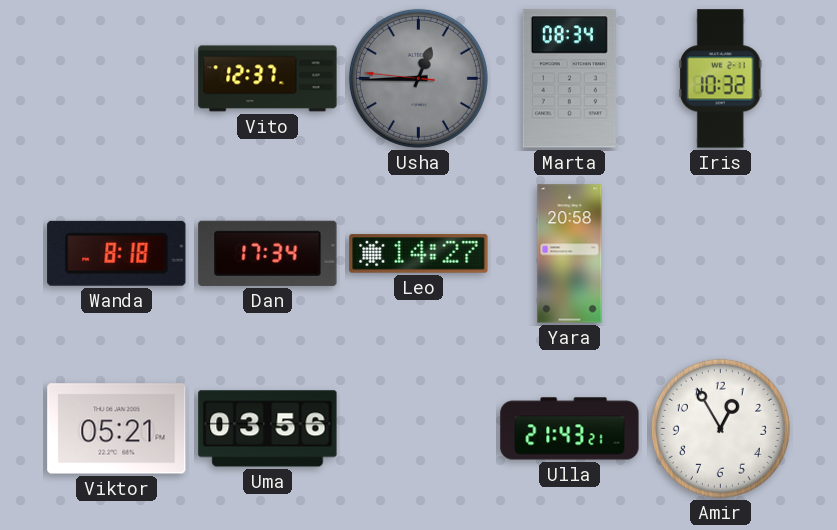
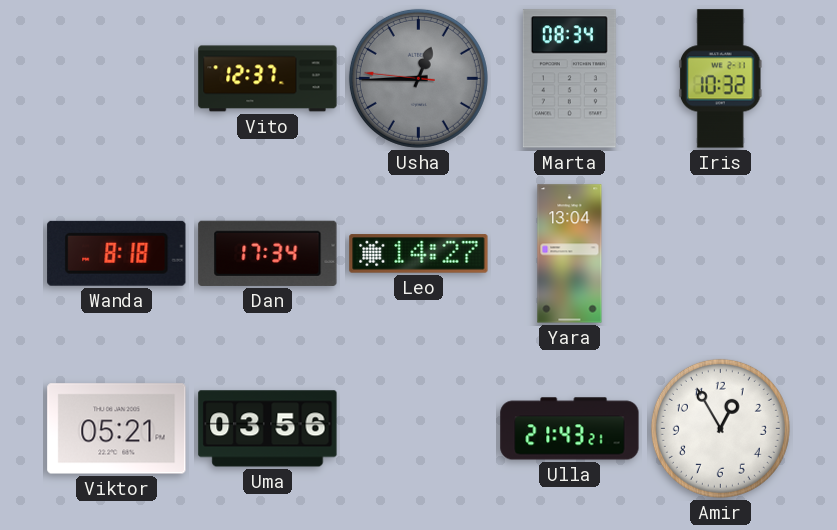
Yara: 20:58 -> 13:04
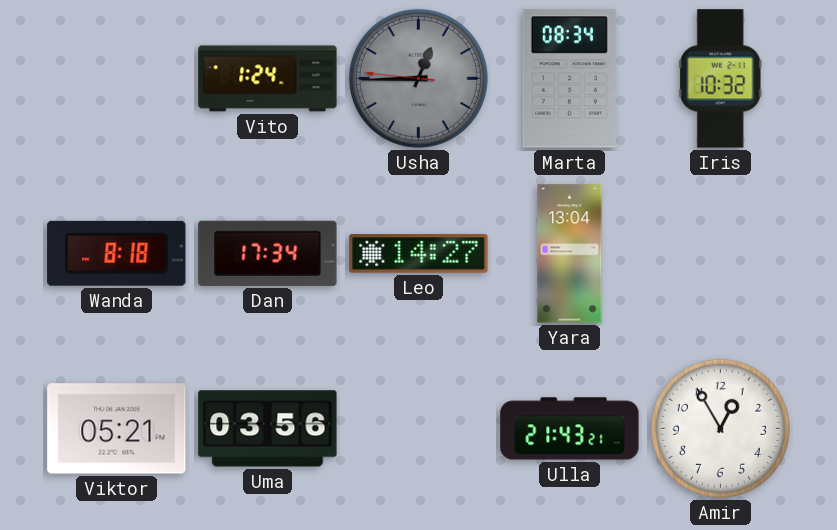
Vito: 12:37 -> 1:24
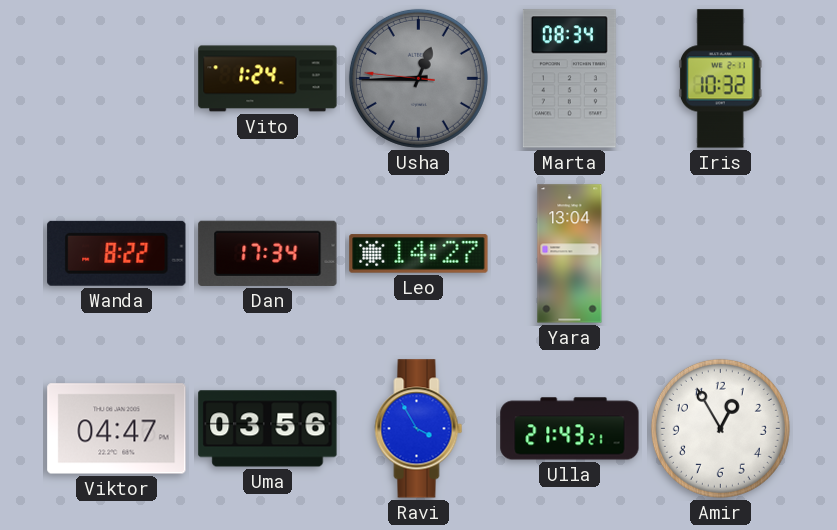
Wanda: 8:18 -> 8:22
Viktor: 05:21 -> 04:47
Ravi: none -> 3:55
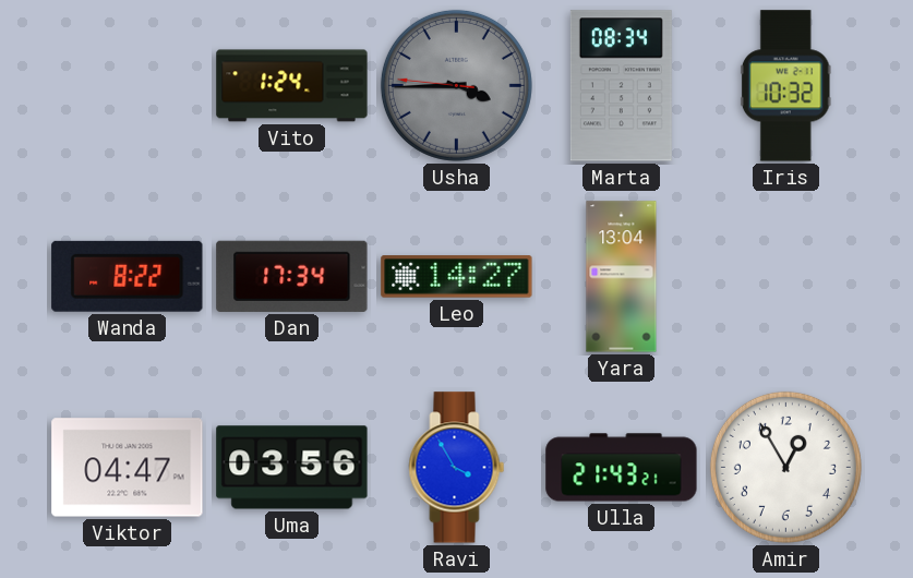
Usha: 12:44 -> 3:44
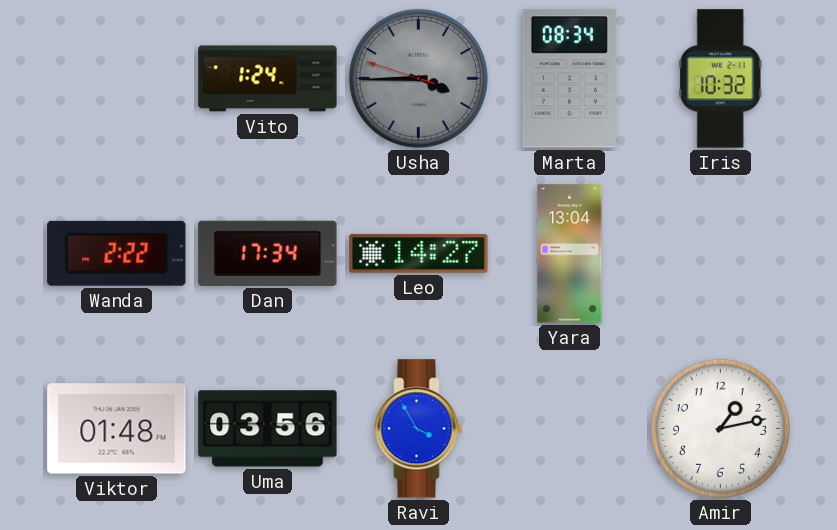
Usha: 3:44:46 -> 3:44:48
Wanda: 8:22 -> 2:22
Viktor: 04:47 -> 01:48
Ulla: 21:43 -> none
Amir: 12:55 -> 1:13
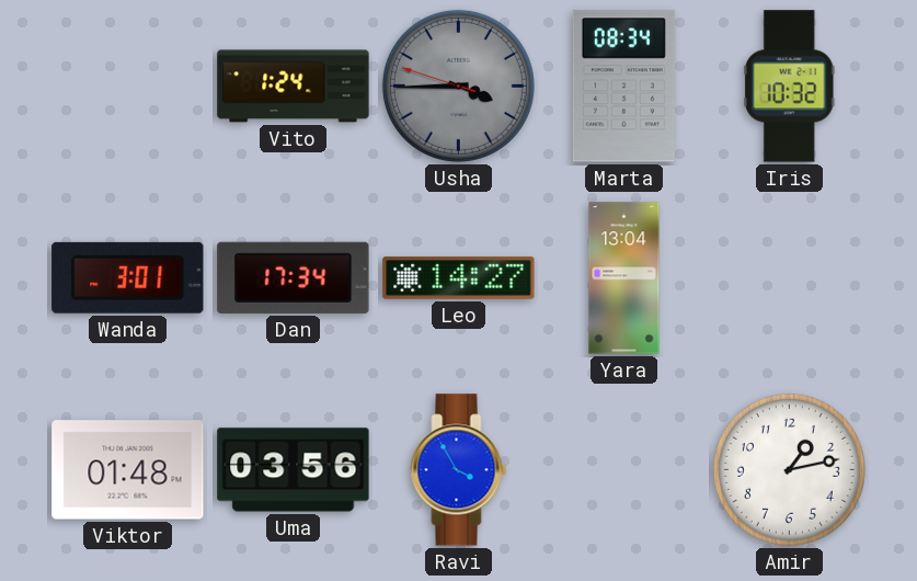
Wanda: 2:22 -> 3:01
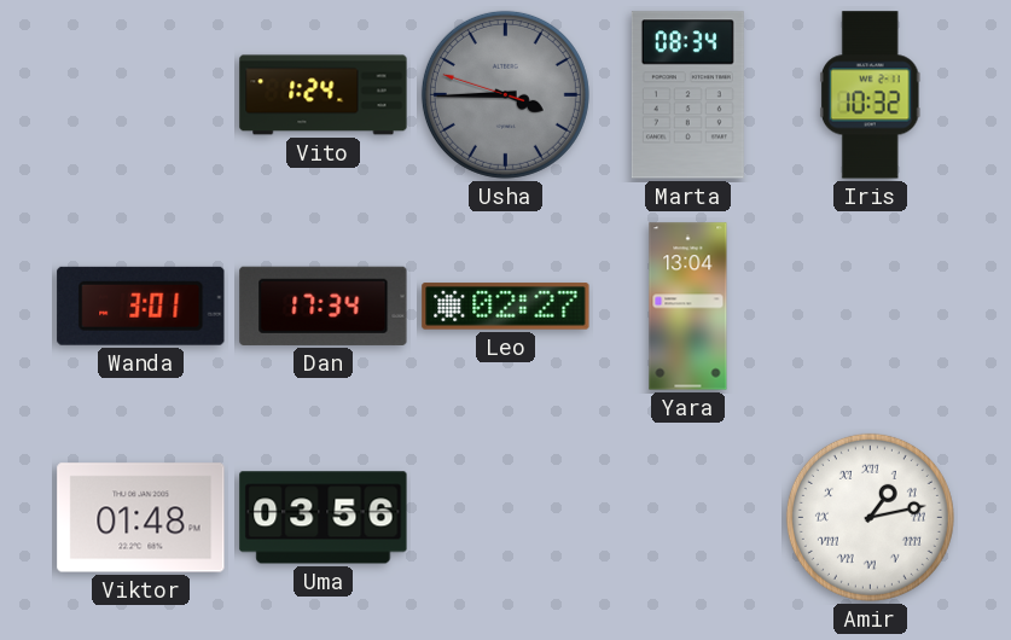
Leo: 14:27 -> 02:27
Ravi: 3:55 -> none
Amir numerals: Arabic -> Roman
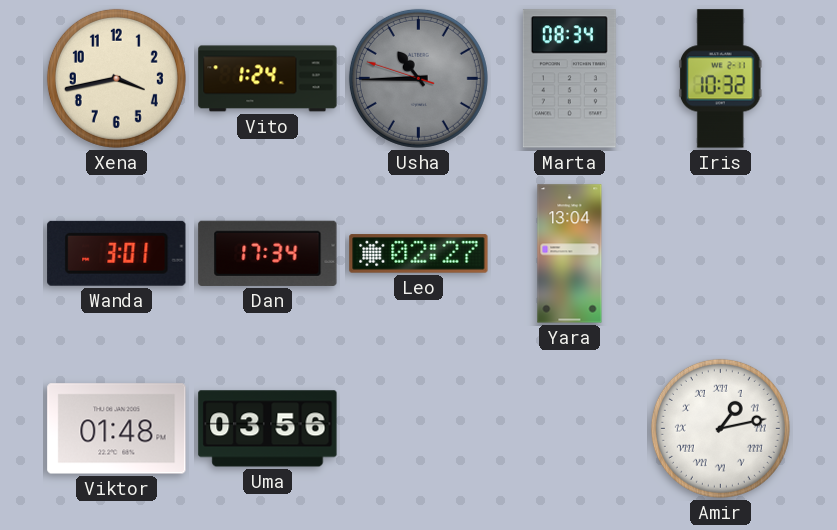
Xena: none -> 3:43
Usha: 3:44 -> 10:44
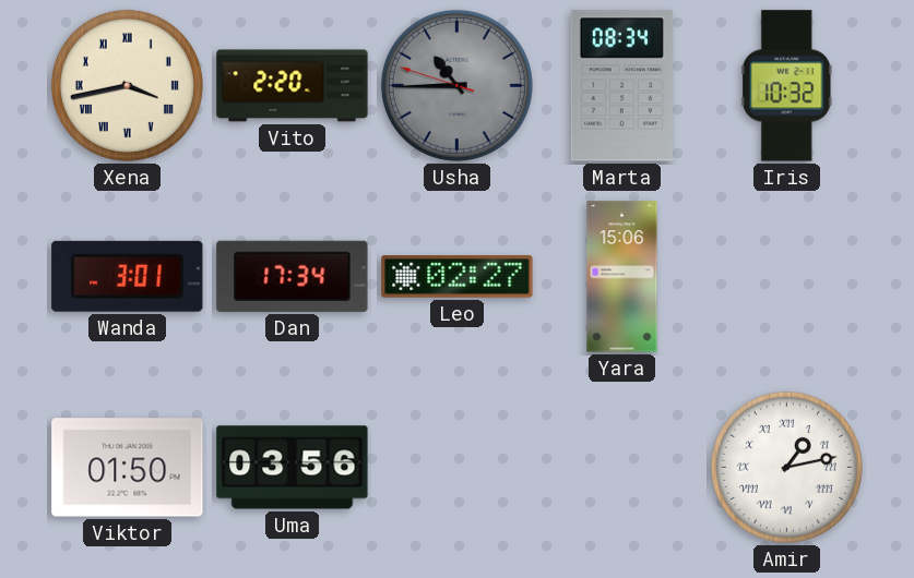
Xena numerals: Arabic -> Roman
Vito: 1:24 -> 2:20
Yara: 13:04 -> 15:06
Viktor: 01:48 -> 01:50
